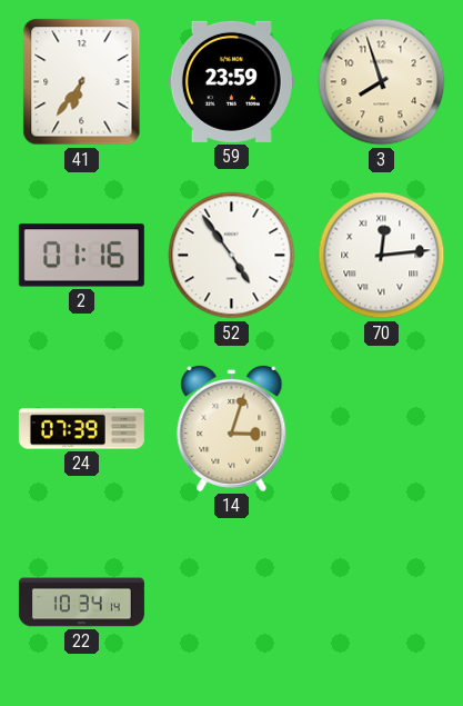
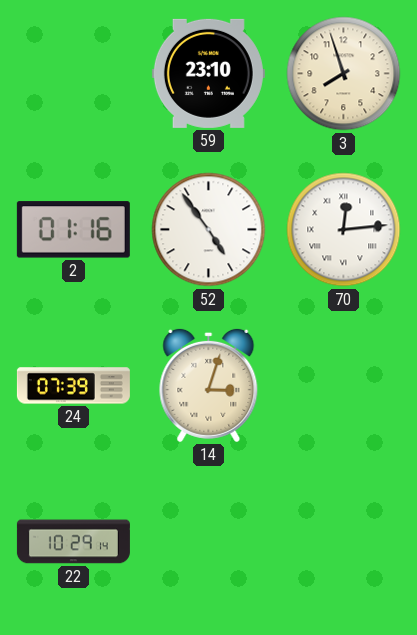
41: 6:36 -> none
59: 23:59 -> 23:10
22: 10:34 -> 10:29
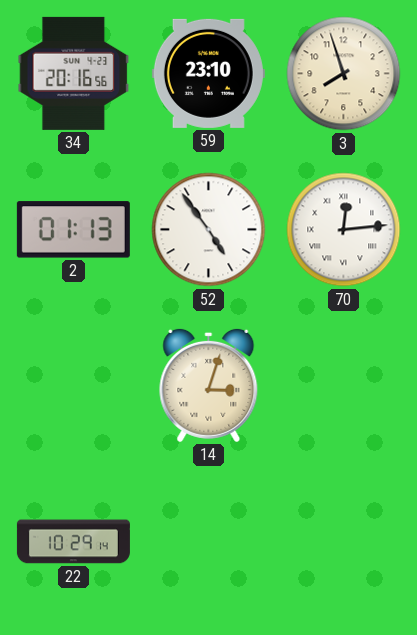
34: none -> 20:16
2: 01:16 -> 01:13
24: 07:39 -> none
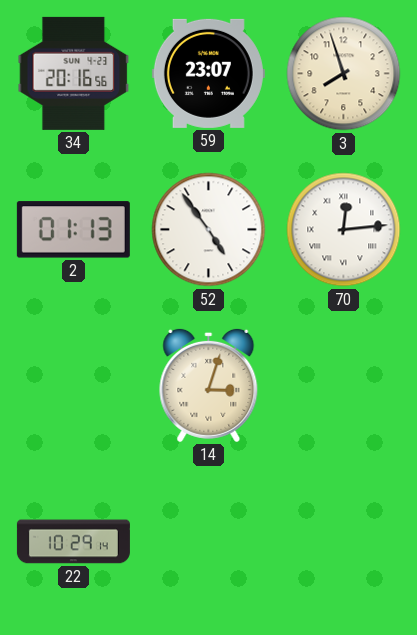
59: 23:10 -> 23:07
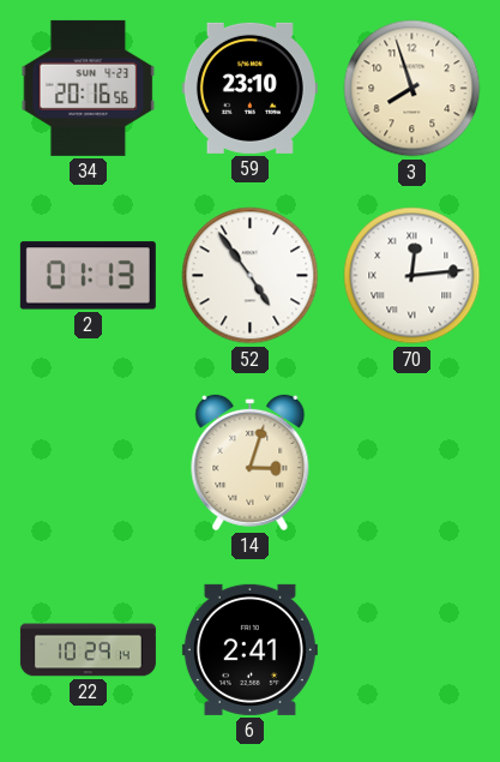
59: 23:07 -> 23:10
6: none -> 2:41
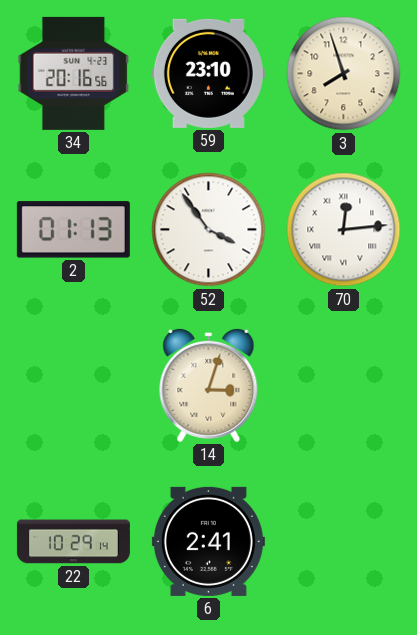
52: 4:54 -> 3:54
